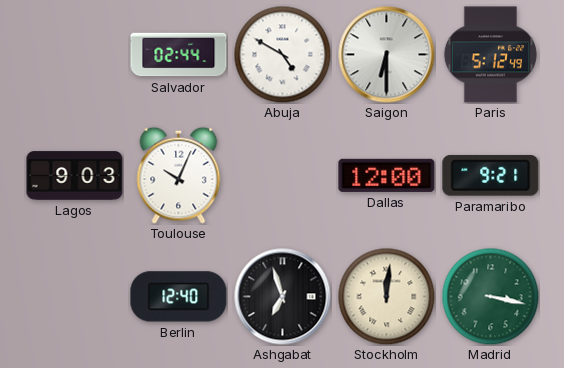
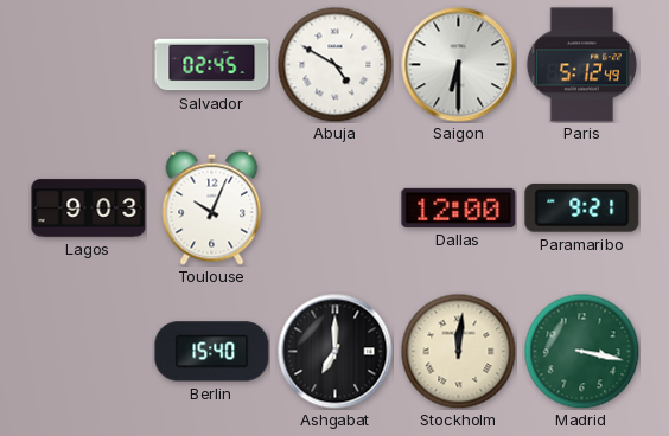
Salvador: 02:44 -> 02:45
Berlin: 12:40 -> 15:40
Ashgabat: 6:57 -> 7:00
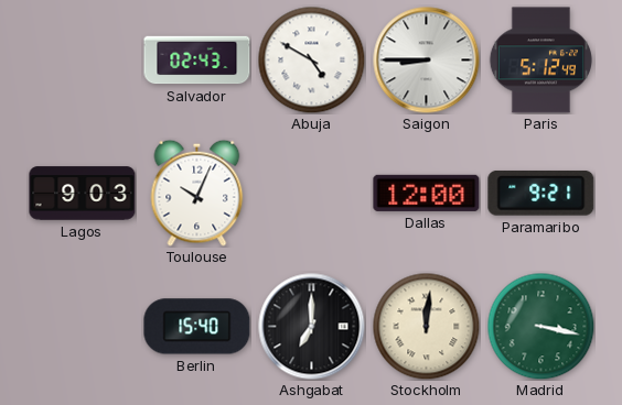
Salvador: 02:45 -> 02:43
Saigon: 6:30 -> 8:45
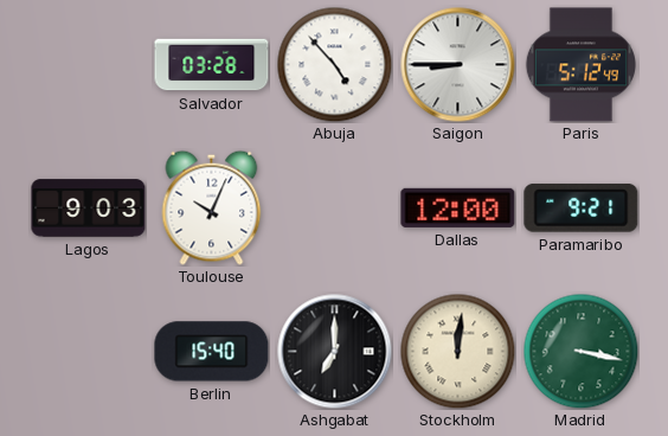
Salvador: 02:43 -> 03:28
Abuja: 4:50 -> 4:53
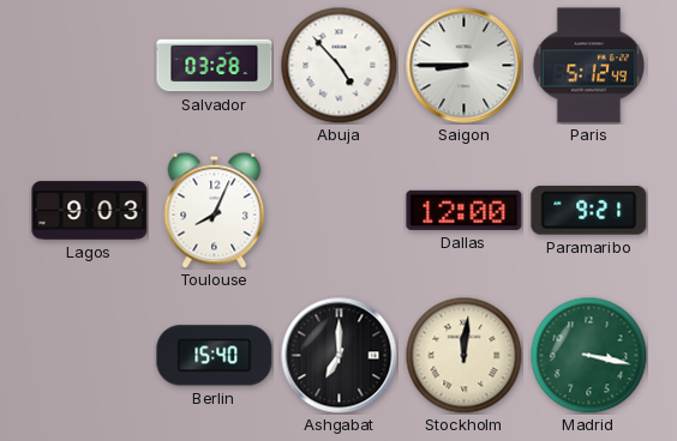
Toulouse: 10:04 -> 8:04
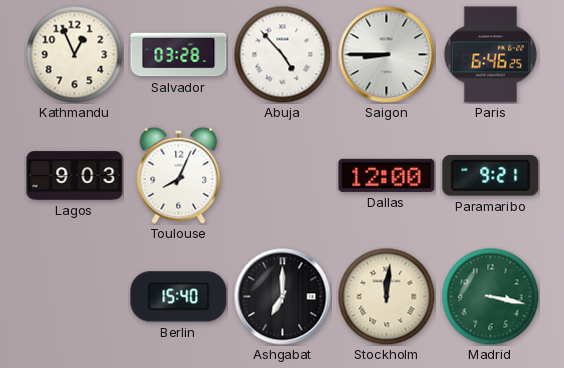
Kathmandu: none -> 12:56
Paris: 5:12 -> 6:46
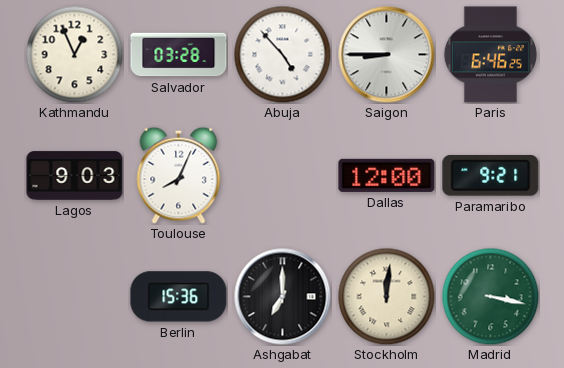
Berlin: 15:40 -> 15:36
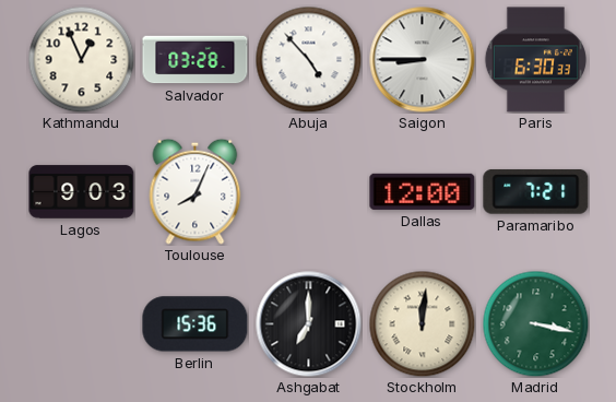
Paris: 6:46 -> 6:30
Paramaribo: 9:21 -> 7:21
